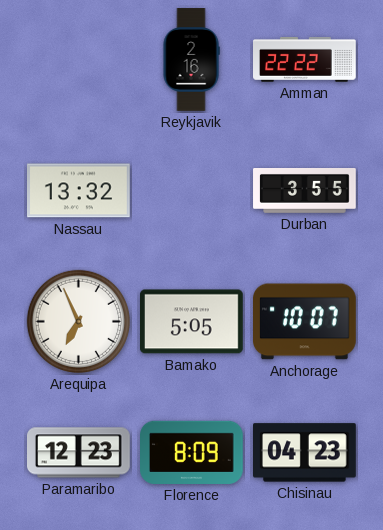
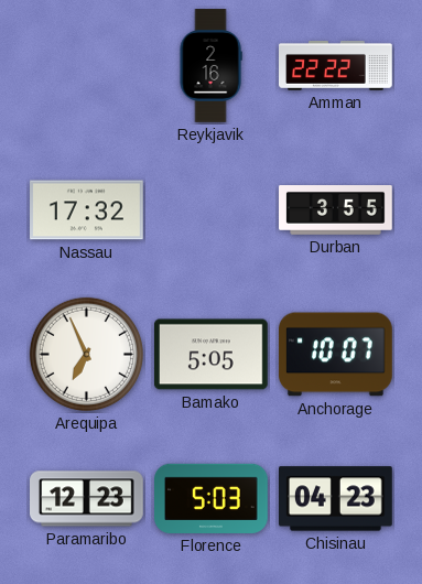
Nassau: 13:32 -> 17:32
Florence: 8:09 -> 5:03
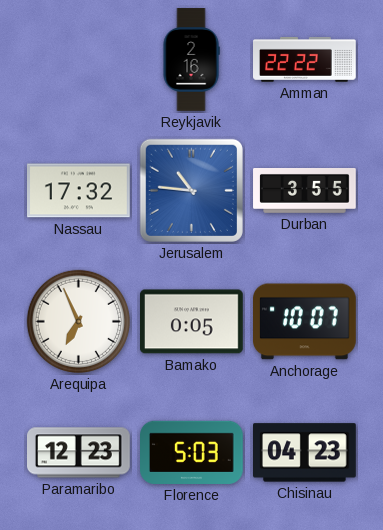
Jerusalem: none -> 10:46
Bamako: 5:05 -> 0:05
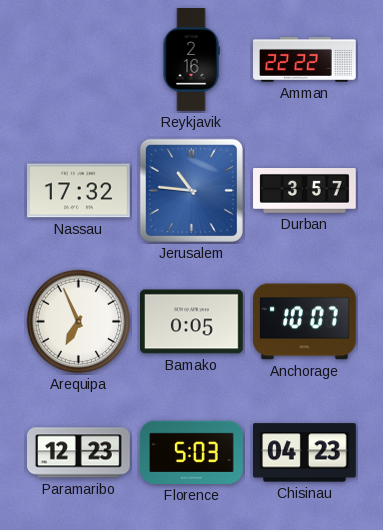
Durban: 3:55 -> 3:57
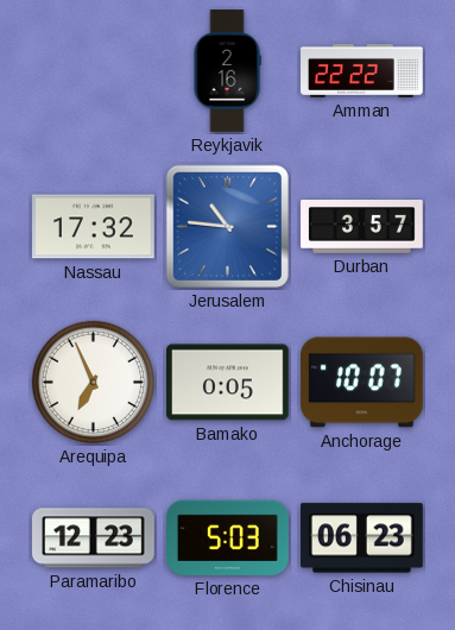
Chisinau: 04:23 -> 06:23
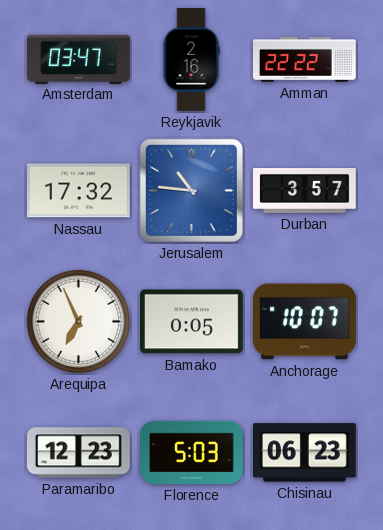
Amsterdam: none -> 03:47
